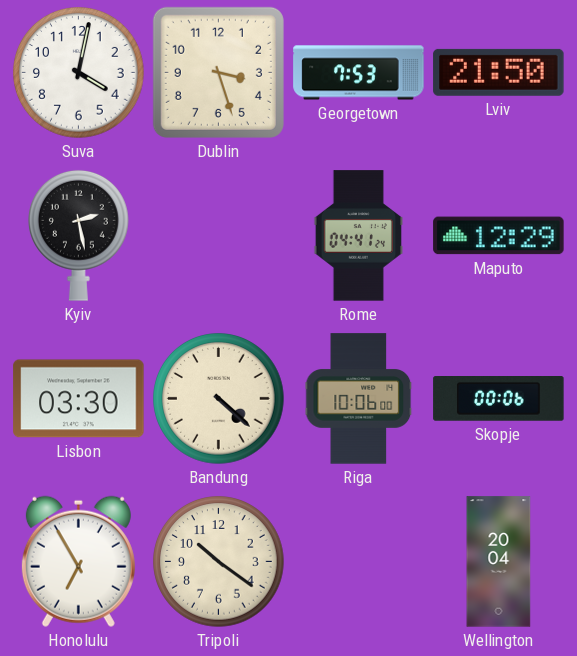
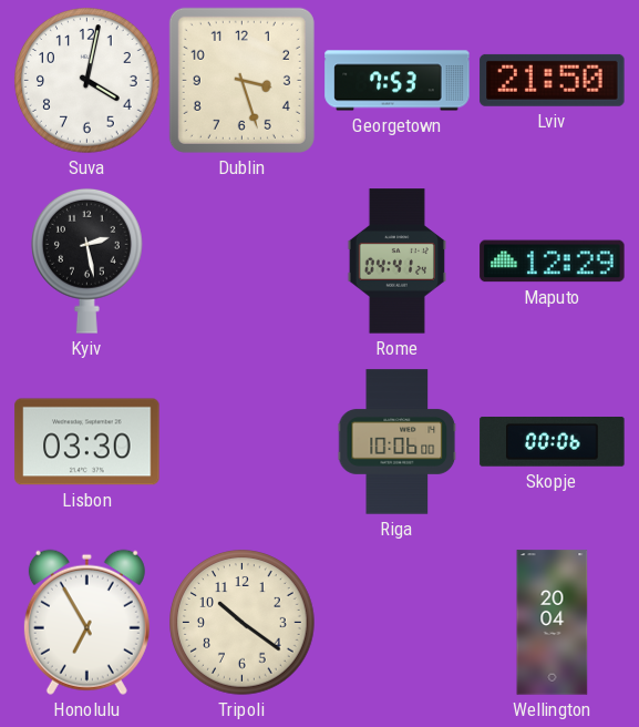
Bandung: 4:22 -> none
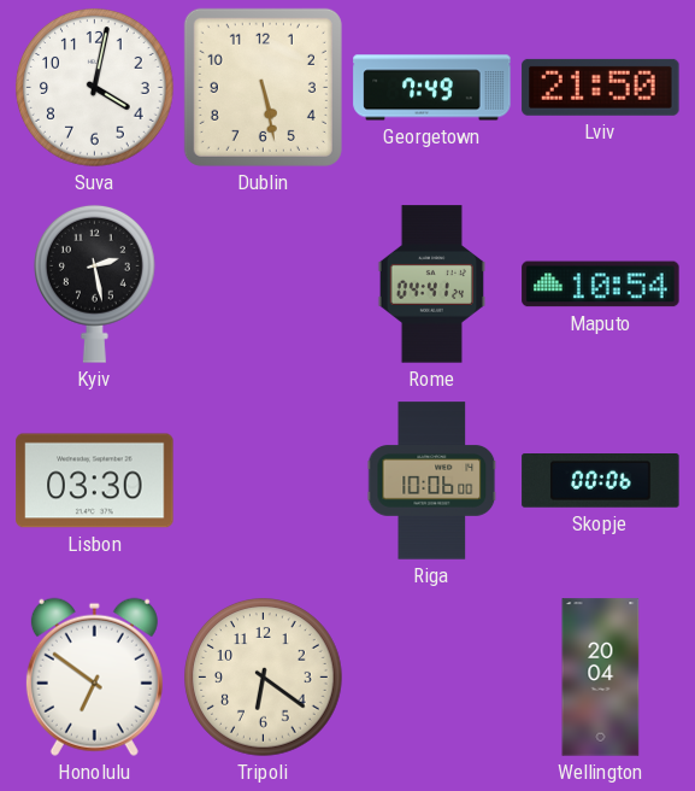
Dublin: 3:27 -> 5:28
Georgetown: 7:53 -> 7:49
Maputo: 12:29 -> 10:54
Honolulu: 6:55 -> 6:51
Tripoli: 10:21 -> 6:21
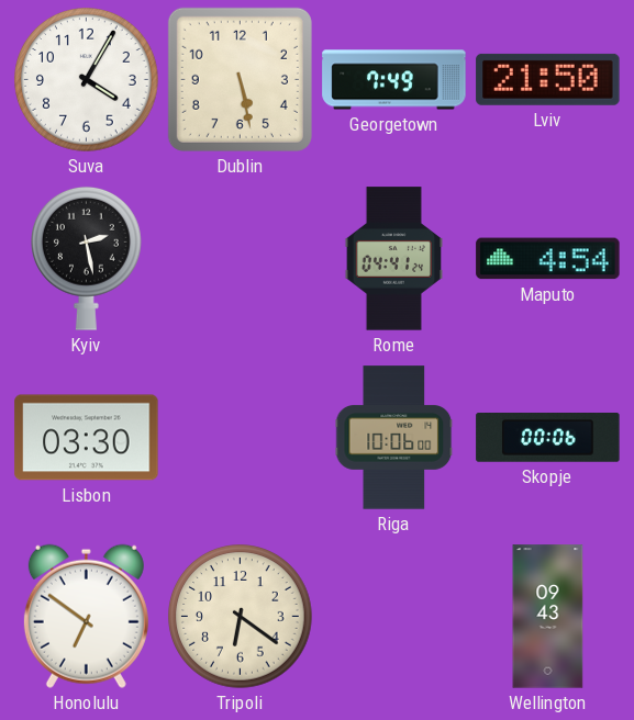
Suva: 4:02 -> 4:05
Maputo: 10:54 -> 4:54
Wellington: 20:04 -> 09:43
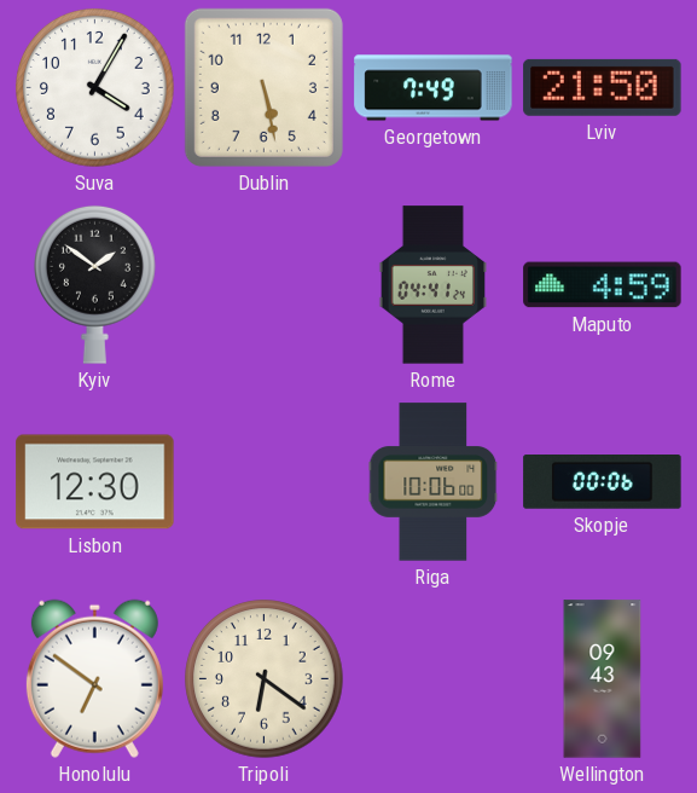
Kyiv: 2:28 -> 1:51
Maputo: 4:54 -> 4:59
Lisbon: 03:30 -> 12:30
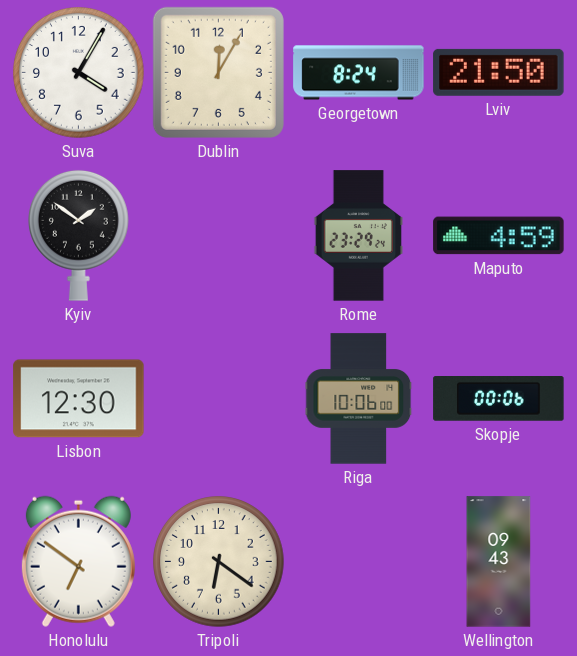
Dublin: 5:28 -> 12:05
Georgetown: 7:49 -> 8:24
Rome: 04:41 -> 23:29
